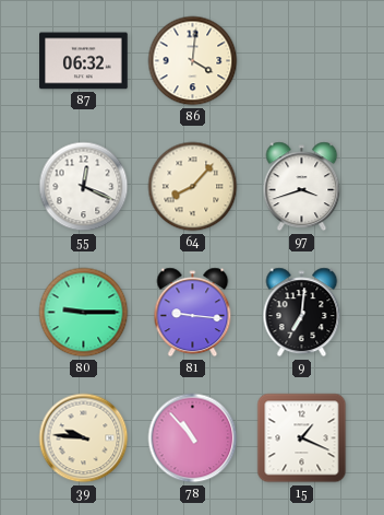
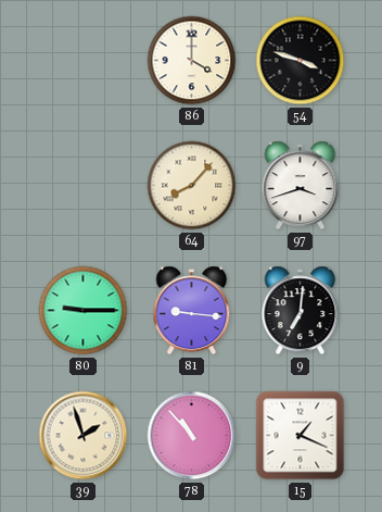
87: 06:32 -> none
86: 4:01 -> 4:00
54: none -> 3:48
55: 12:19 -> none
39: 9:46 -> 1:57
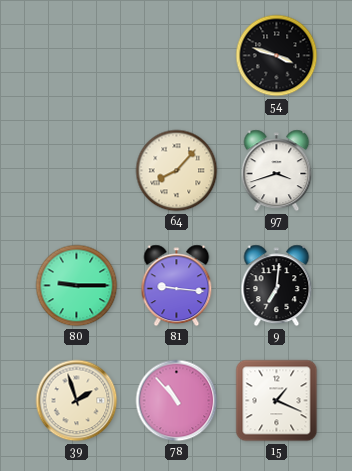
86: 4:00 -> none
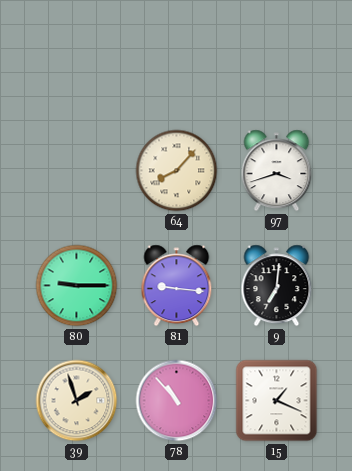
54: 3:48 -> none
